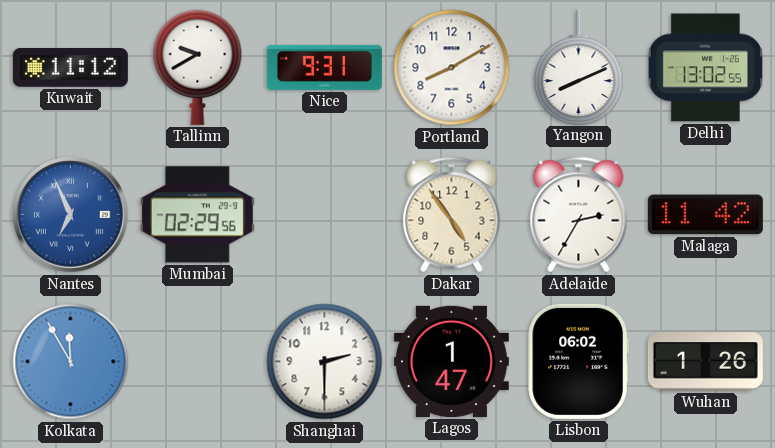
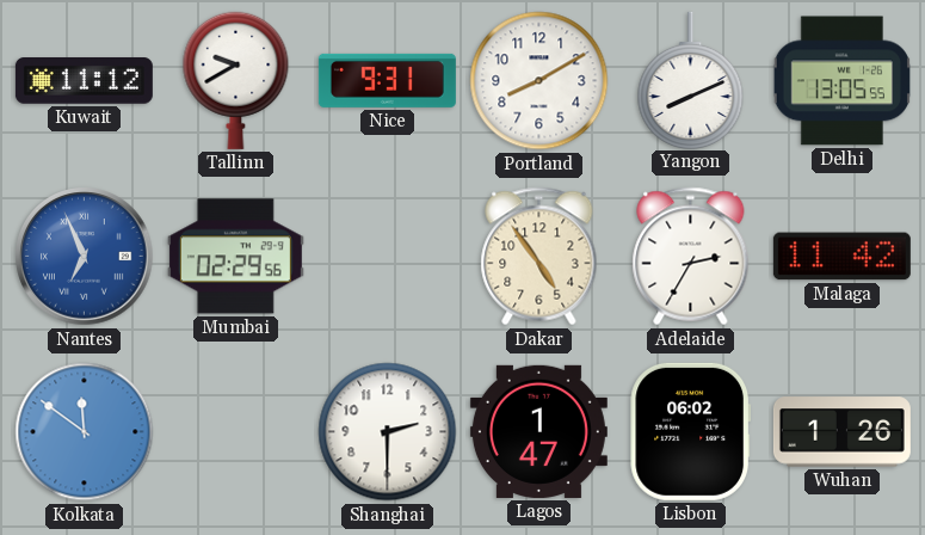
Delhi: 13:02 -> 13:05
Kolkata: 11:55 -> 11:51
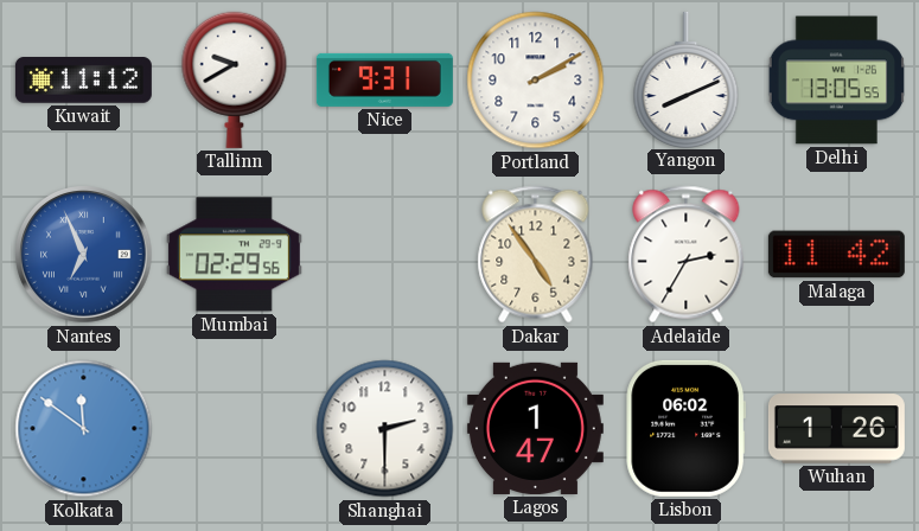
Portland: 8:10 -> 2:10
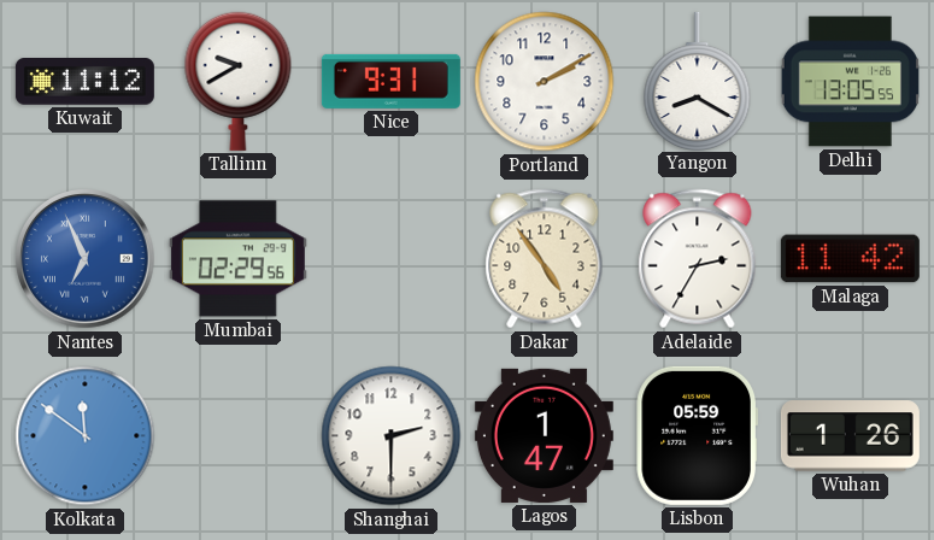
Yangon: 8:11 -> 8:20
Lisbon: 06:02 -> 05:59
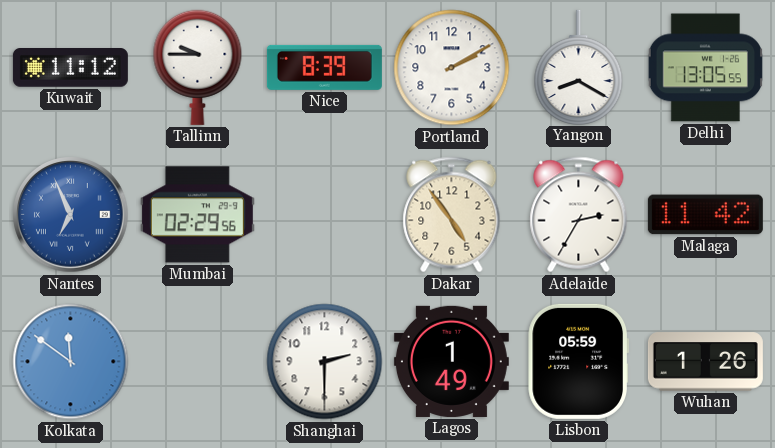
Tallinn: 9:40 -> 9:45
Nice: 9:31 -> 8:39
Lagos: 1:47 -> 1:49
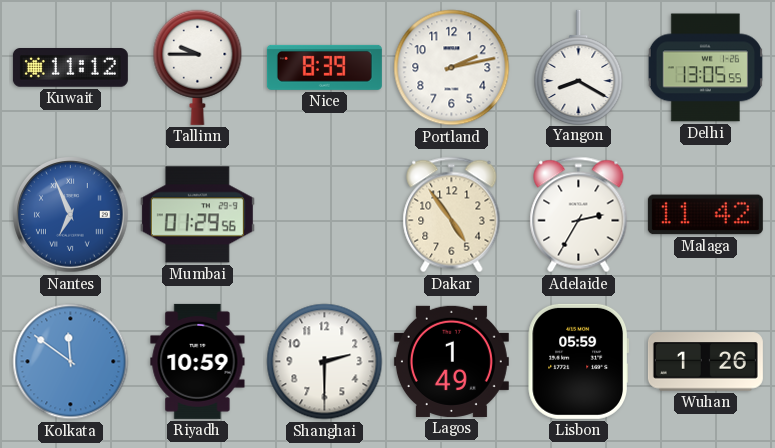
Portland: 2:10 -> 2:13
Mumbai: 02:29 -> 01:29
Riyadh: none -> 10:59
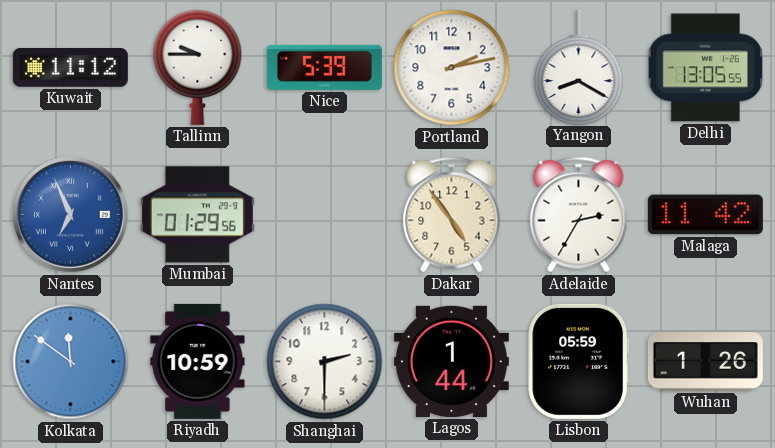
Nice: 8:39 -> 5:39
Lagos: 1:49 -> 1:44
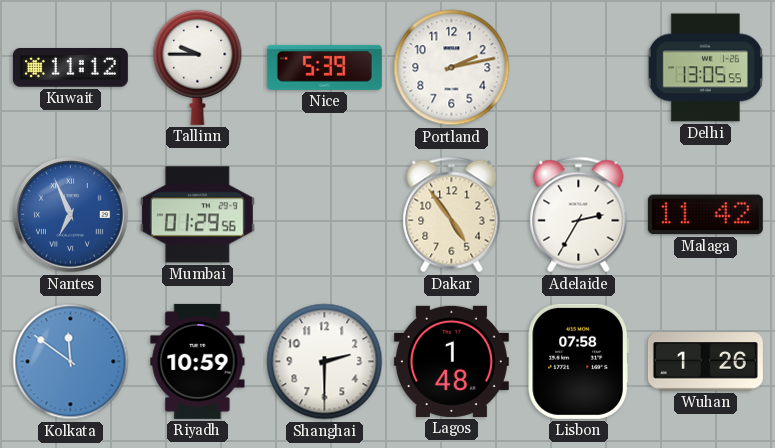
Yangon: 8:20 -> none
Lagos: 1:44 -> 1:48
Lisbon: 05:59 -> 07:58
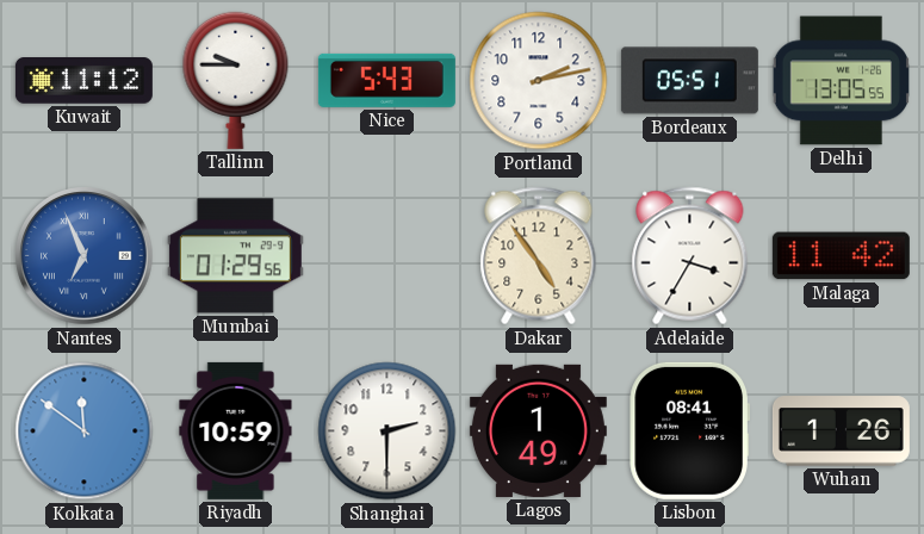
Nice: 5:39 -> 5:43
Bordeaux: none -> 05:51
Adelaide: 2:35 -> 3:35
Lagos: 1:48 -> 1:49
Lisbon: 07:58 -> 08:41
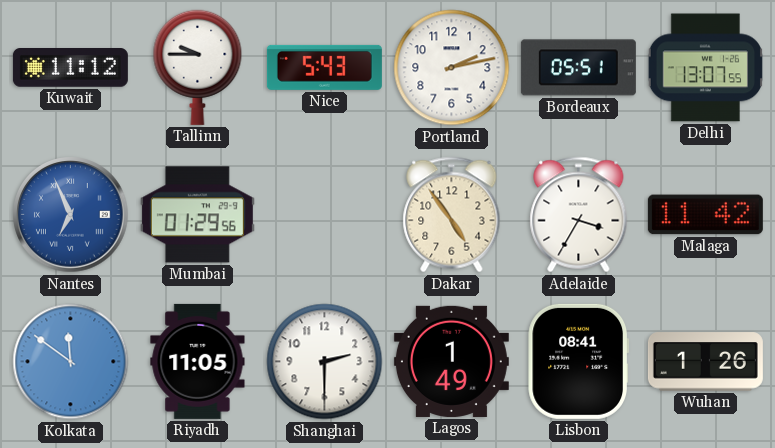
Delhi: 13:05 -> 13:07
Riyadh: 10:59 -> 11:05
